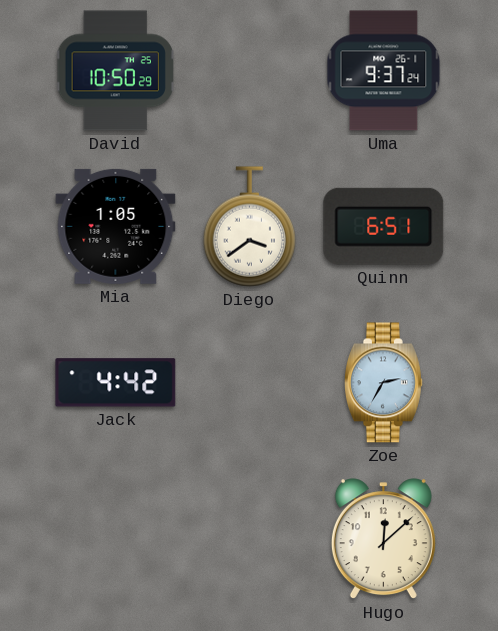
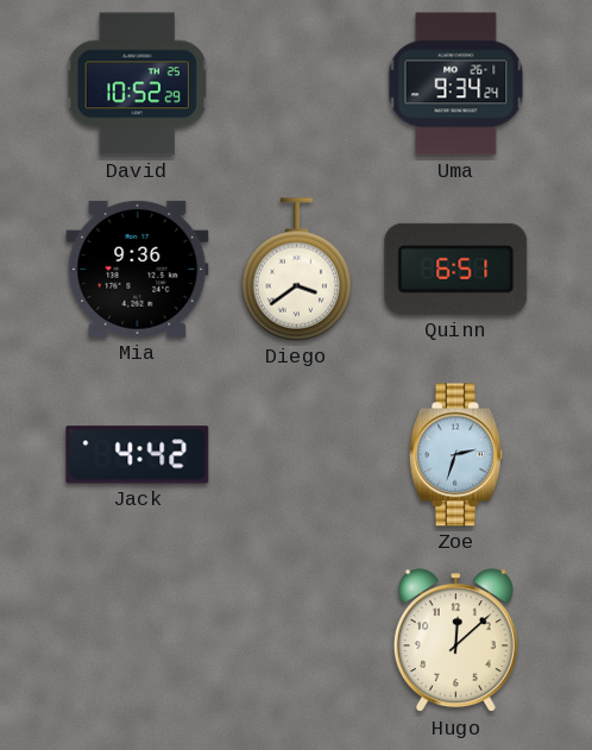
David: 10:50 -> 10:52
Uma: 9:37 -> 9:34
Mia: 1:05 -> 9:36
Zoe: 2:35 -> 2:33
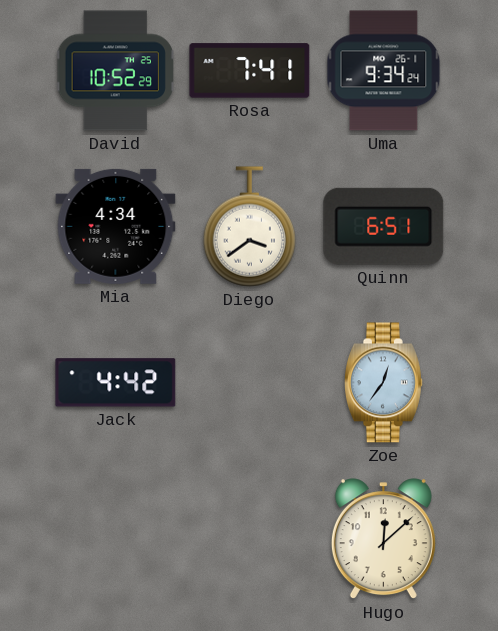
Rosa: none -> 7:41
Mia: 9:36 -> 4:34
Zoe: 2:33 -> 12:36
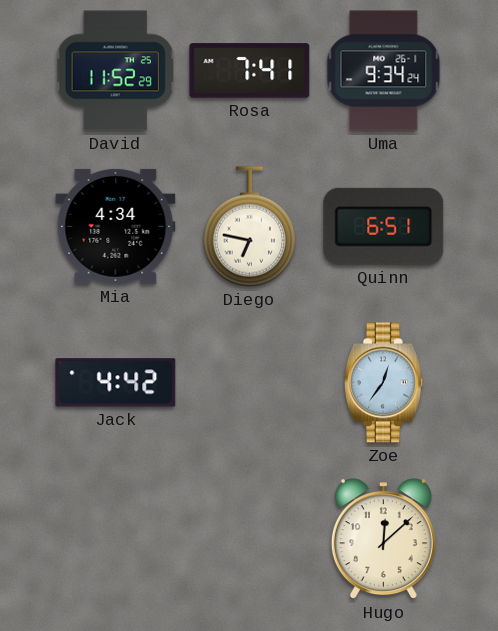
David: 10:52 -> 11:52
Diego: 3:39 -> 6:47
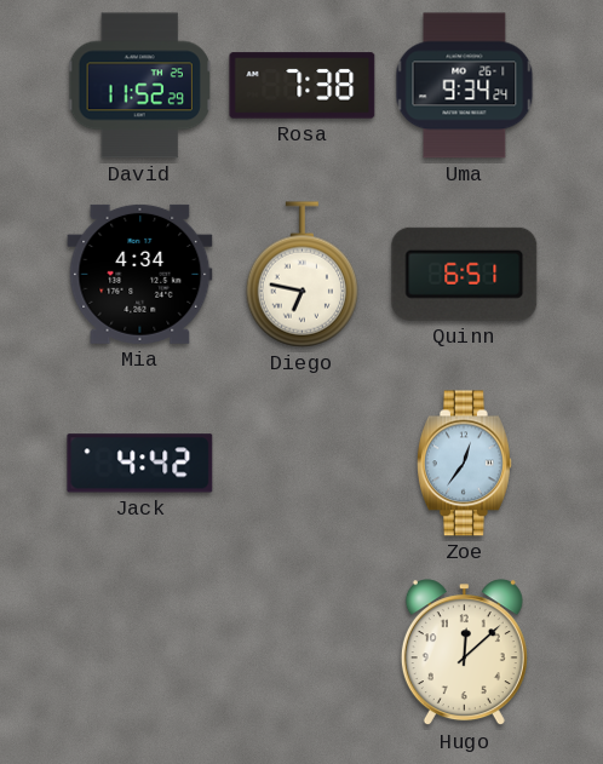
Rosa: 7:41 -> 7:38
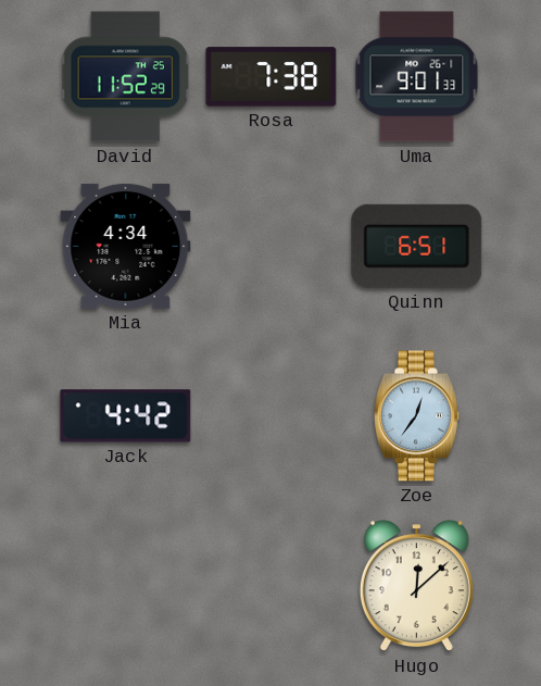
Uma: 9:34 -> 9:01
Diego: 6:47 -> none
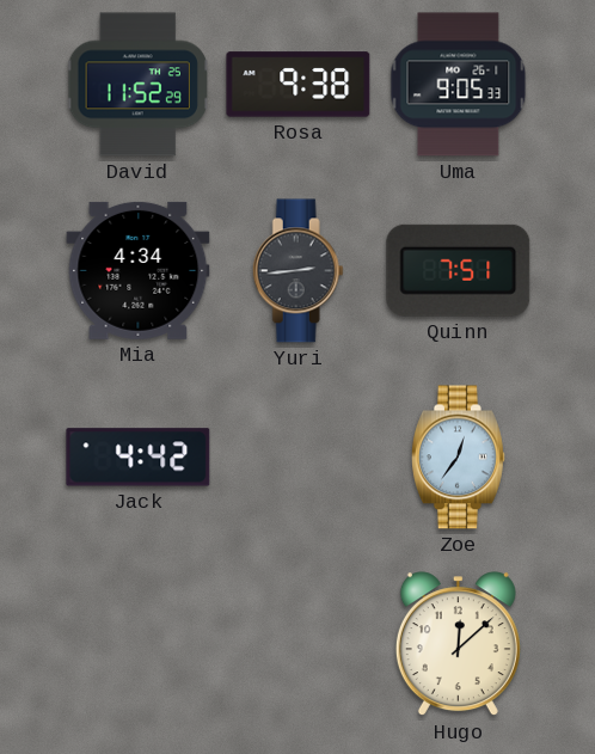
Rosa: 7:38 -> 9:38
Uma: 9:01 -> 9:05
Yuri: none -> 2:44
Quinn: 6:51 -> 7:51
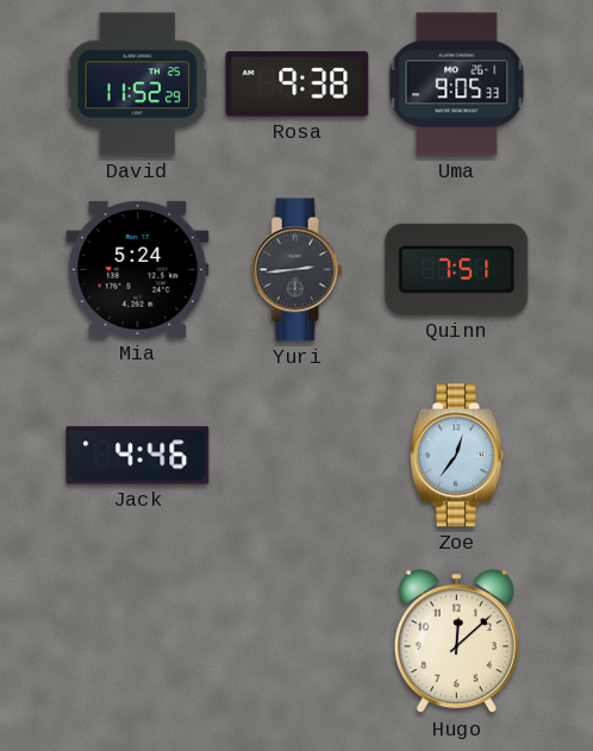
Mia: 4:34 -> 5:24
Jack: 4:42 -> 4:46
